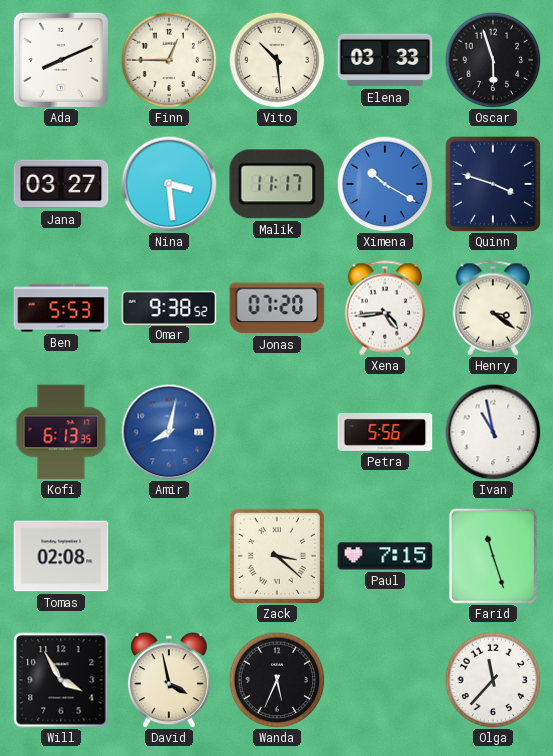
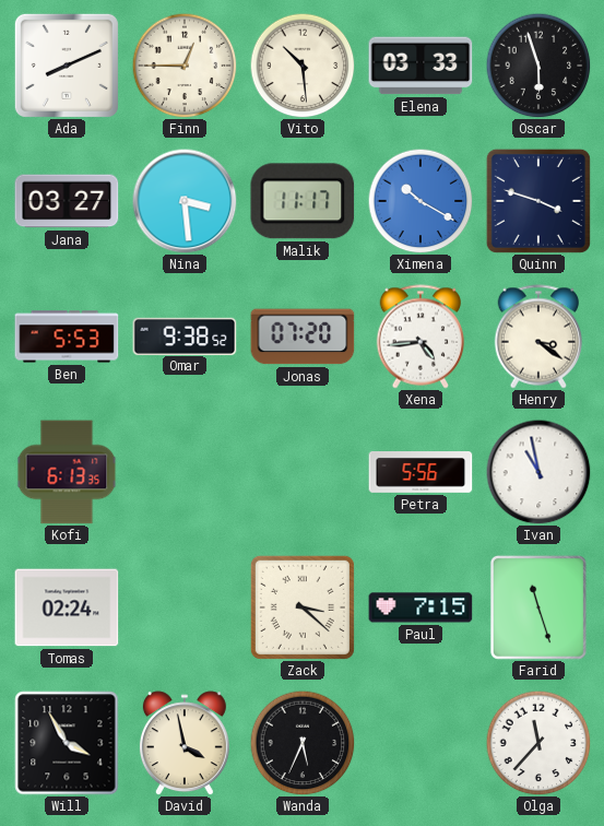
Amir: 8:02 -> none
Tomas: 02:08 -> 02:24
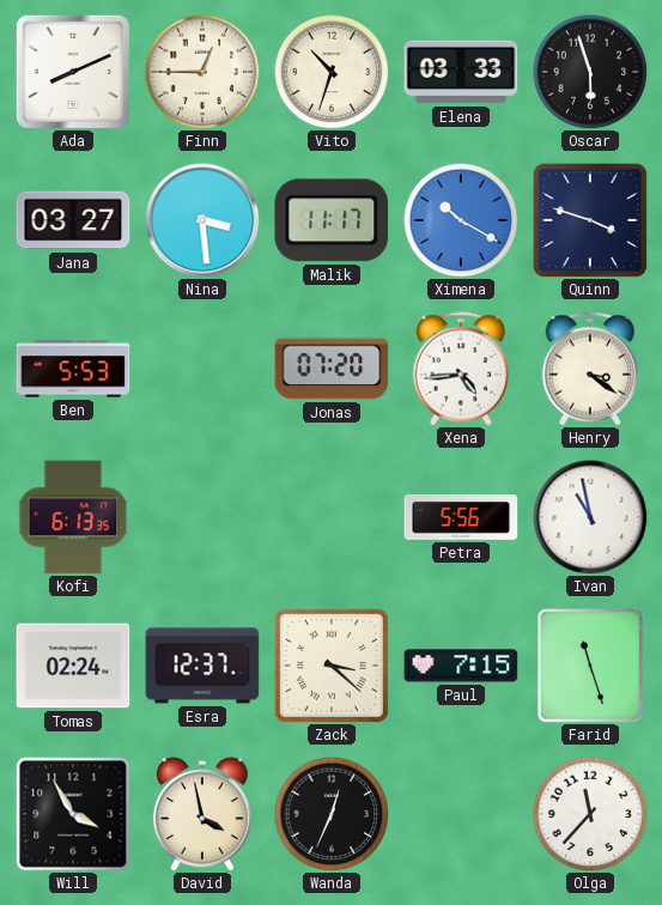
Vito: 10:29 -> 10:33
Omar: 9:38 -> none
Esra: none -> 12:37
Wanda: 5:34 -> 12:34
